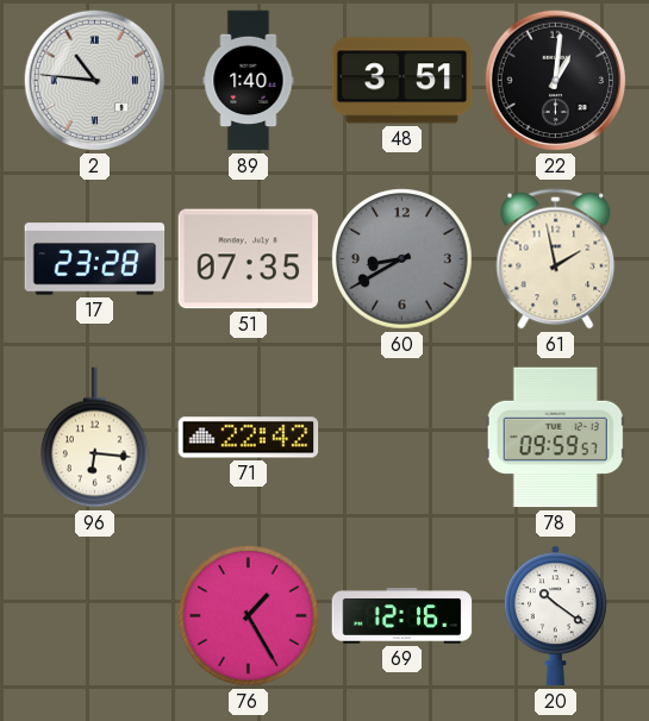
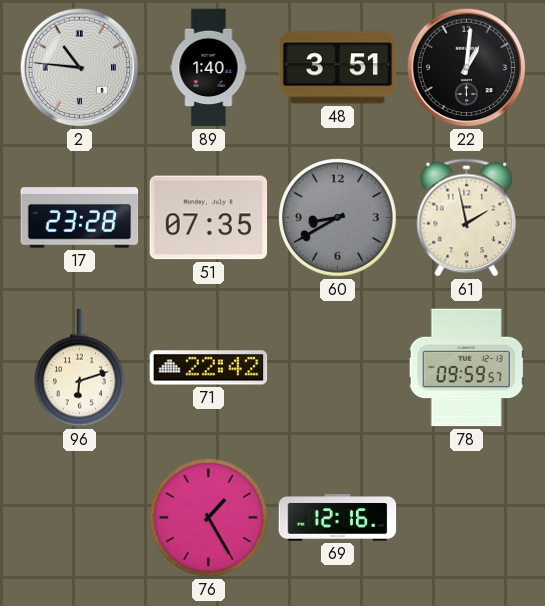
96: 6:16 -> 6:12
20: 10:21 -> none
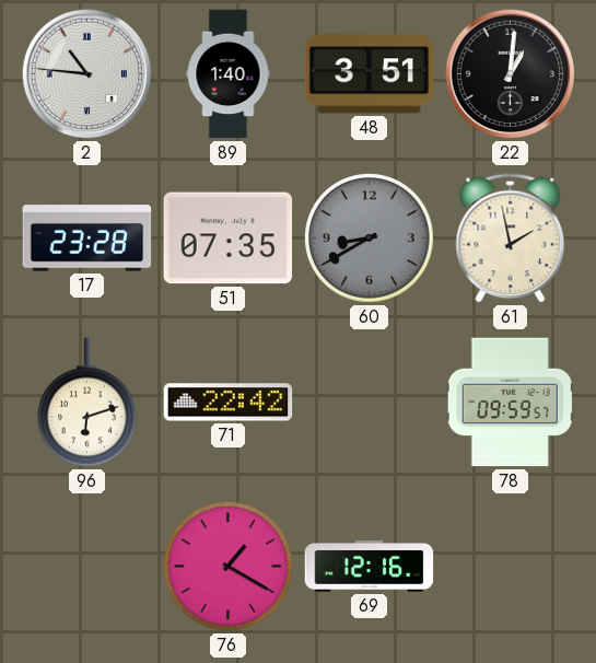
76: 1:25 -> 1:20
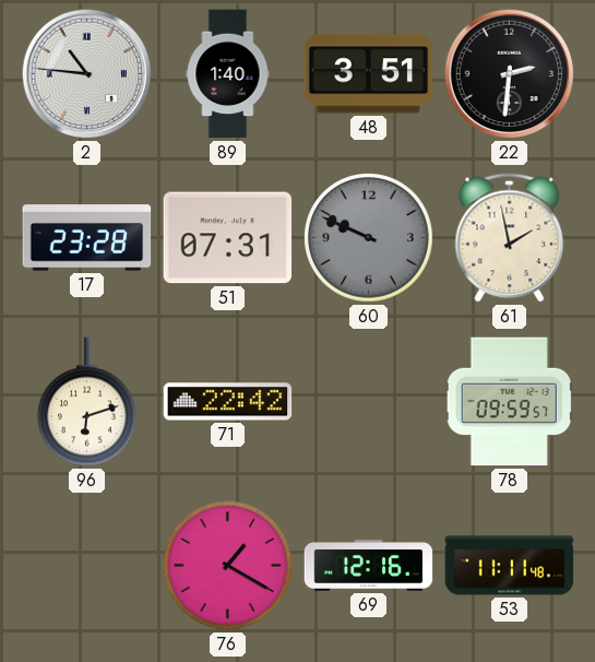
22: 1:01 -> 2:31
51: 07:35 -> 07:31
60: 8:40 -> 9:49
53: none -> 11:11
